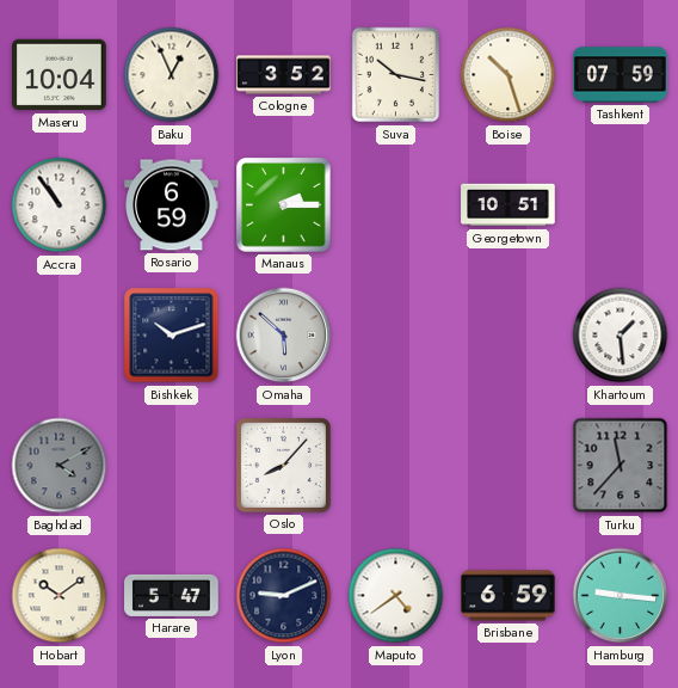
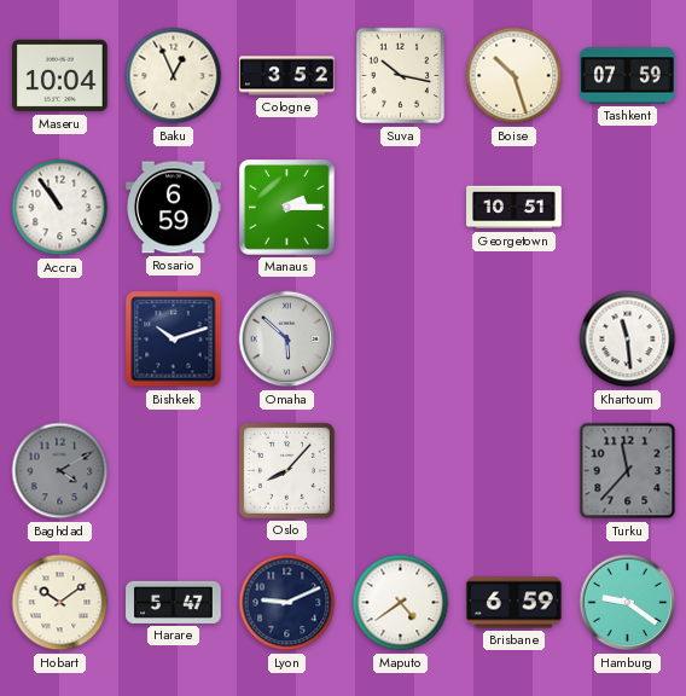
Khartoum: 1:29 -> 11:29
Hamburg: 9:16 -> 9:21
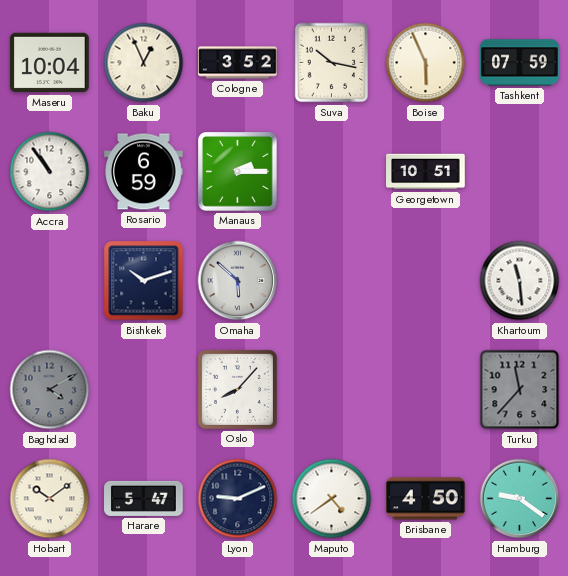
Boise: 10:27 -> 5:56
Brisbane: 6:59 -> 4:50
